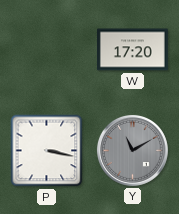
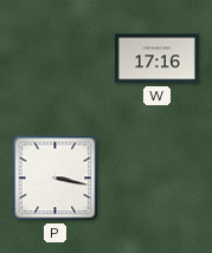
W: 17:20 -> 17:16
Y: 11:10 -> none
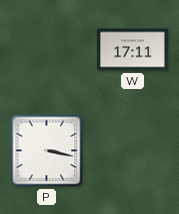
W: 17:16 -> 17:11
